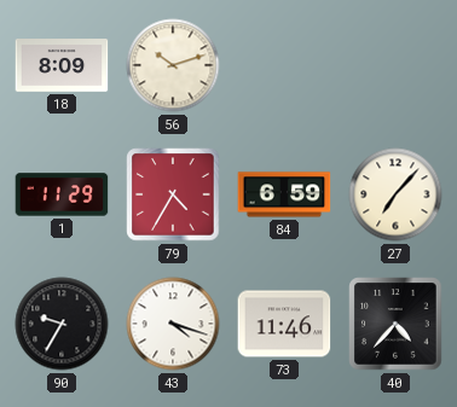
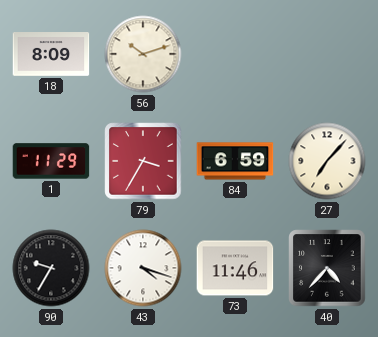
79: 4:35 -> 3:35
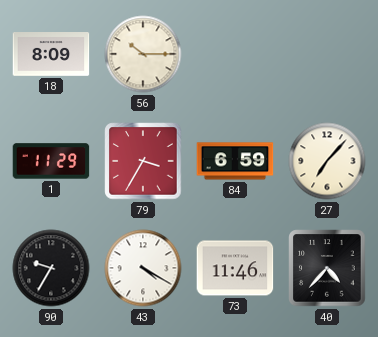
56: 10:12 -> 10:15
43: 4:18 -> 4:20
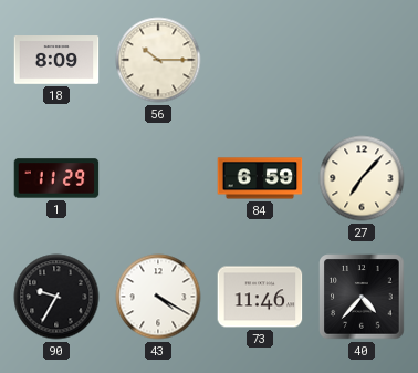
79: 3:35 -> none
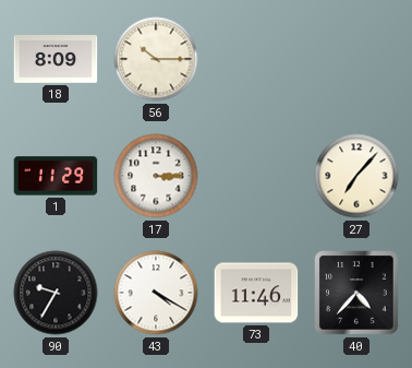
17: none -> 3:15
84: 6:59 -> none
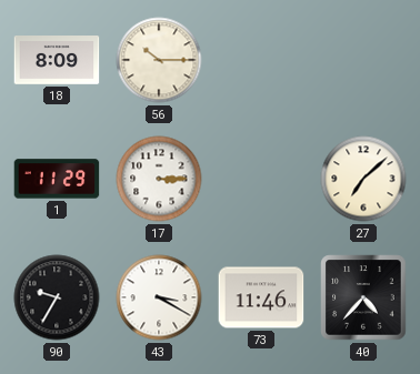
27: 7:07 -> 7:08
43: 4:20 -> 3:20
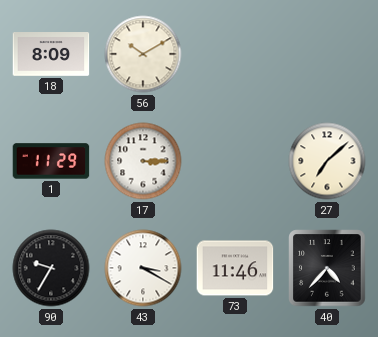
56: 10:15 -> 10:10
